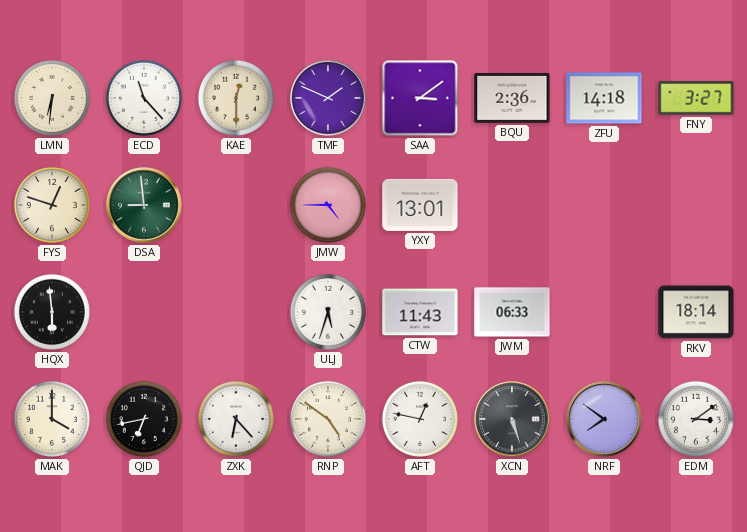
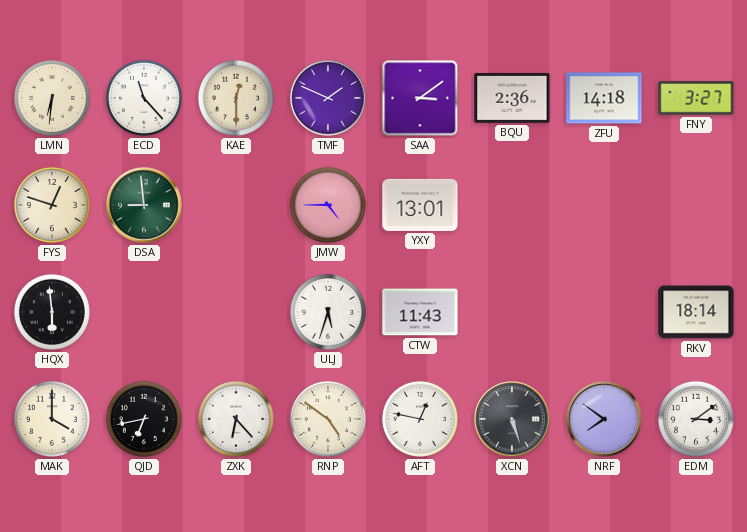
JWM: 06:33 -> none
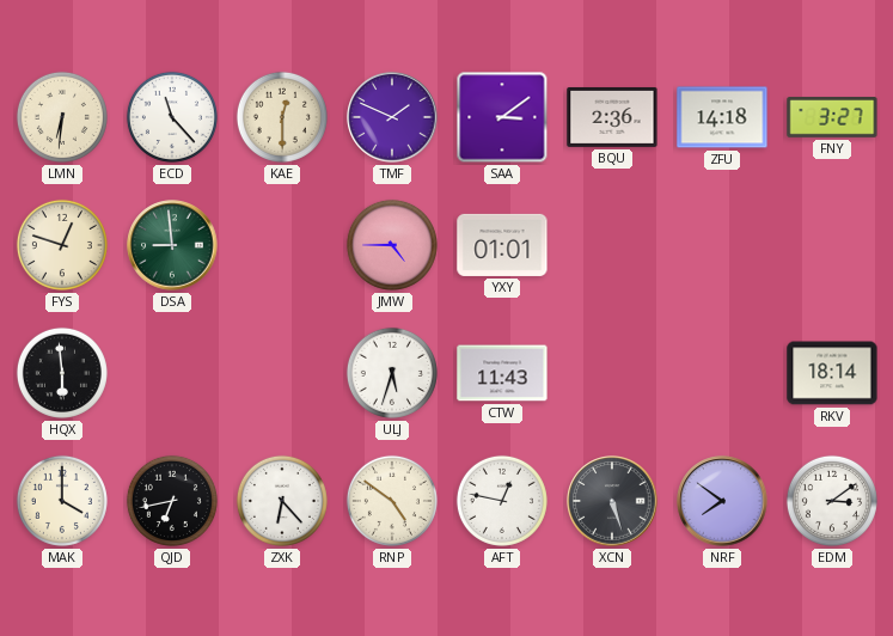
YXY: 13:01 -> 01:01
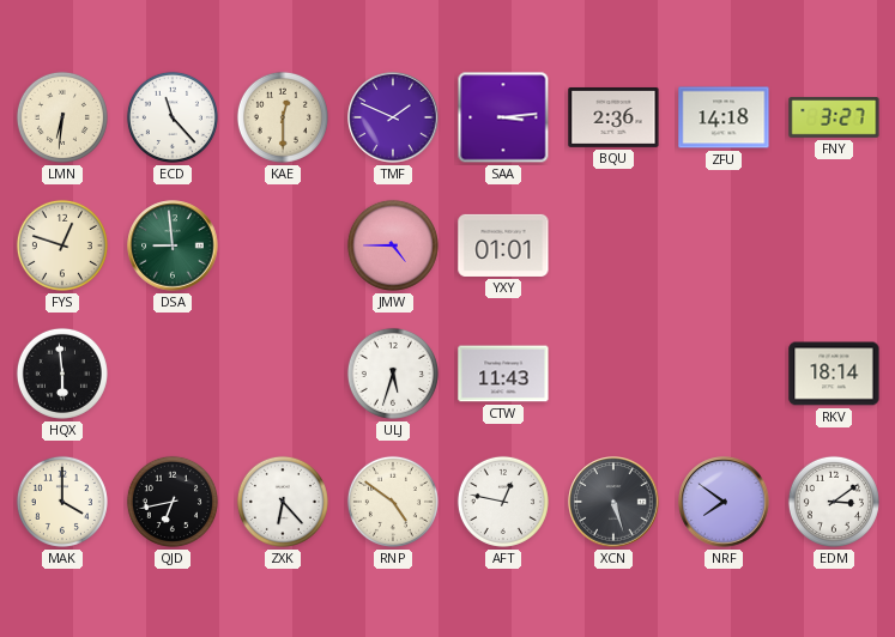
SAA: 3:09 -> 3:14
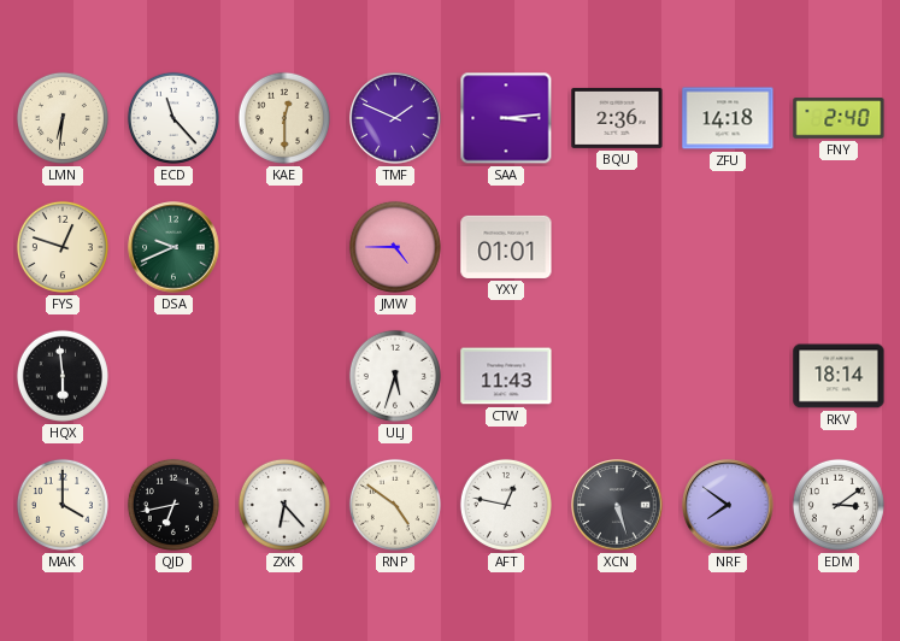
FNY: 3:27 -> 2:40
DSA: 8:59 -> 9:41
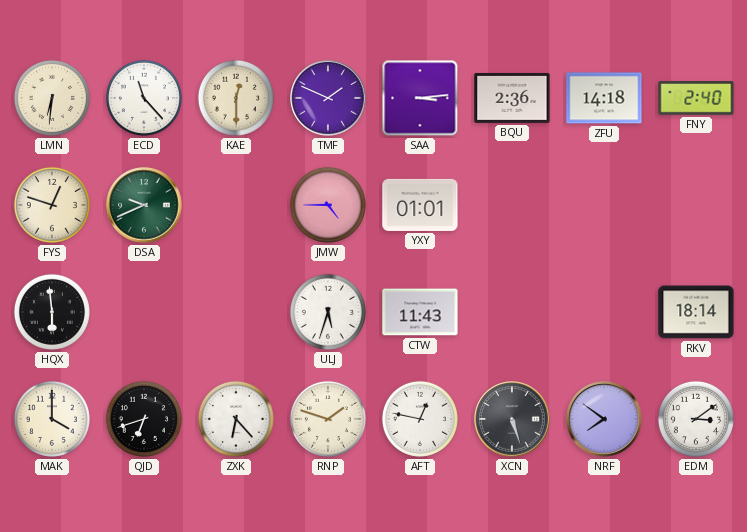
QJD: 6:43 -> 6:42
RNP: 4:51 -> 1:48
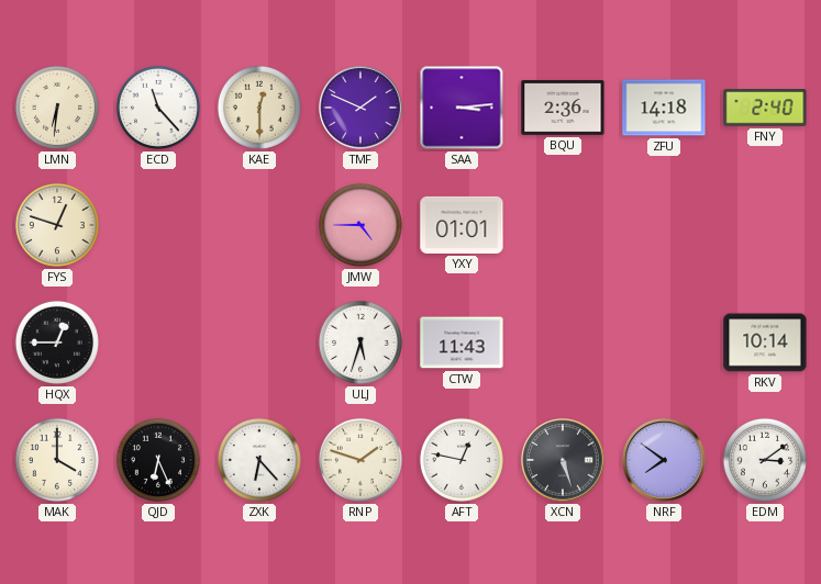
DSA: 9:41 -> none
HQX: 5:59 -> 12:45
RKV: 18:14 -> 10:14
QJD: 6:42 -> 6:26
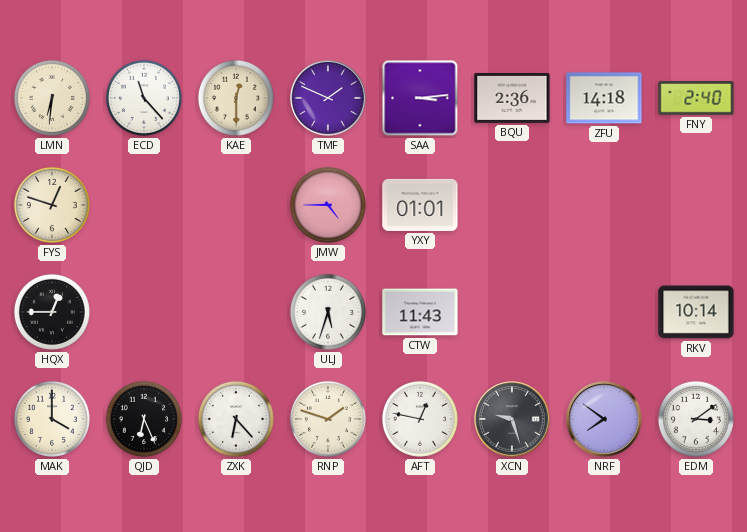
XCN: 5:27 -> 9:27
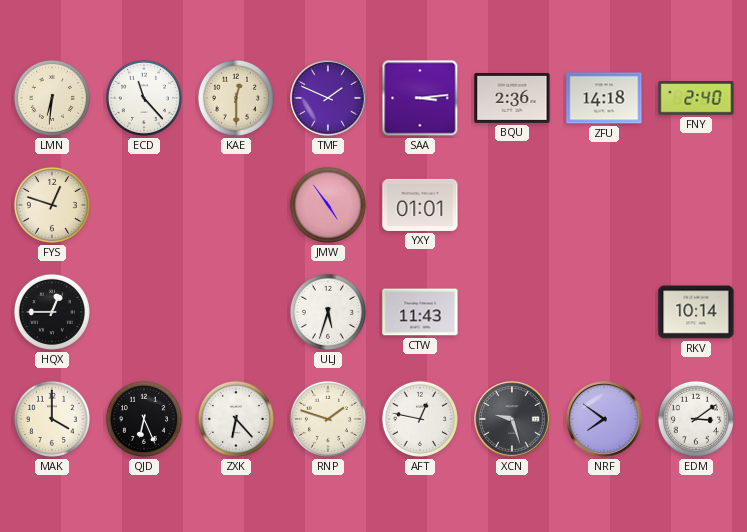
JMW: 4:45 -> 4:54
